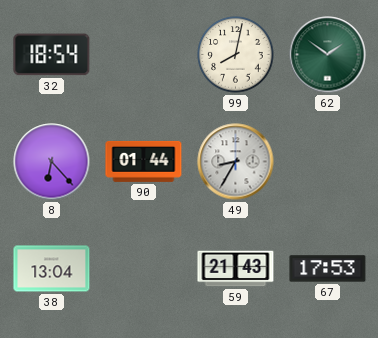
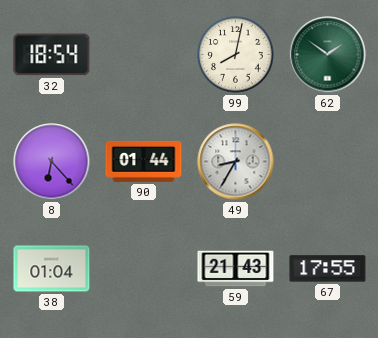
38: 13:04 -> 01:04
67: 17:53 -> 17:55
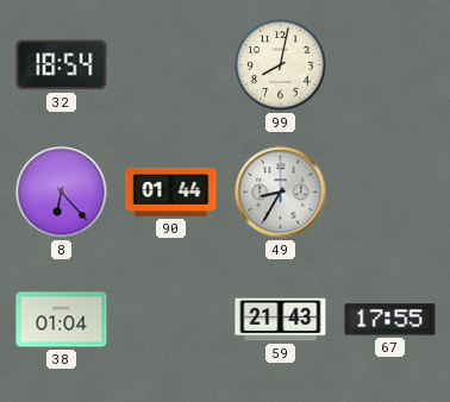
62: 1:51 -> none
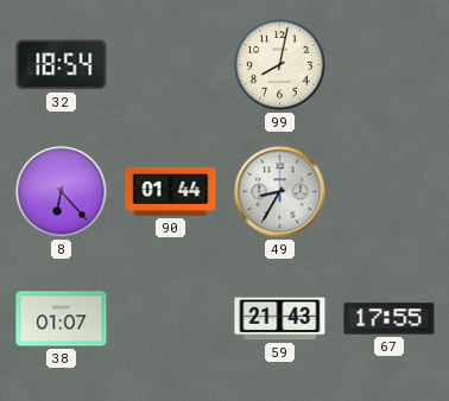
38: 01:04 -> 01:07
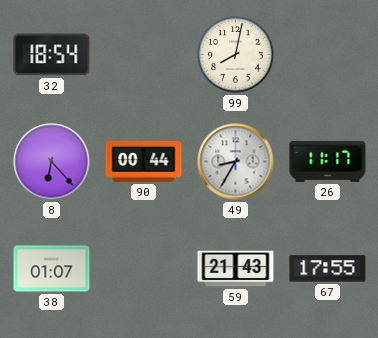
90: 01:44 -> 00:44
26: none -> 11:17
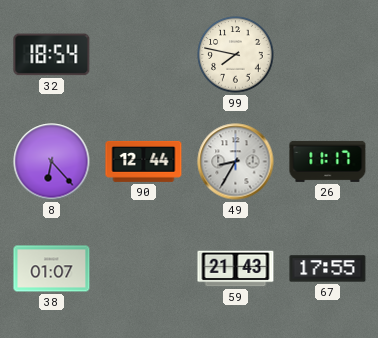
99: 8:02 -> 7:47
90: 00:44 -> 12:44
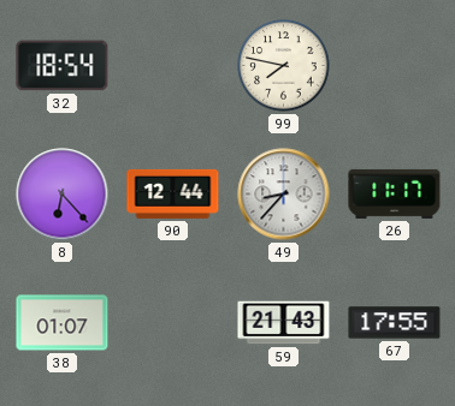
49: 8:35 -> 8:37
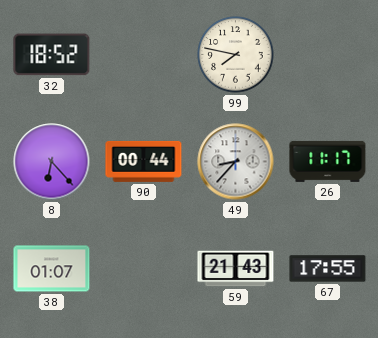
32: 18:54 -> 18:52
90: 12:44 -> 00:44
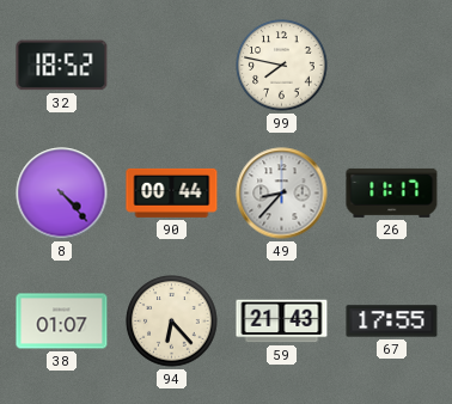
8: 6:23 -> 4:23
94: none -> 6:23
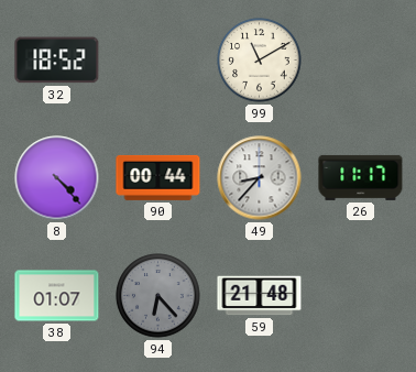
99: 7:47 -> 11:10
94 dial: cream -> grey
59: 21:43 -> 21:48
67: 17:55 -> none
